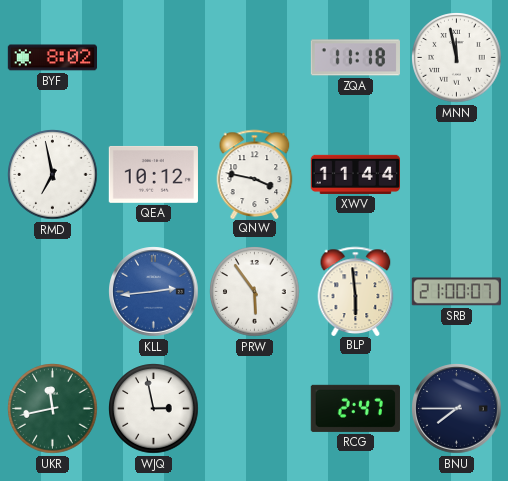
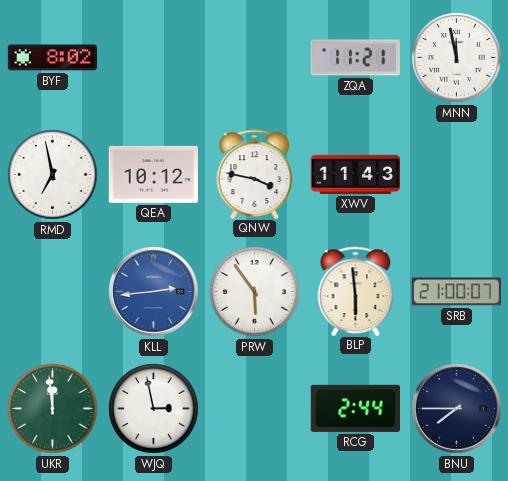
ZQA: 11:18 -> 11:21
XWV: 11:44 -> 11:43
UKR: 11:43 -> 11:59
RCG: 2:47 -> 2:44
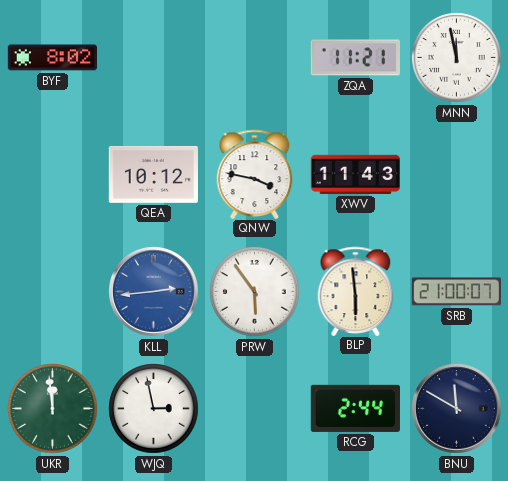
RMD: 6:58 -> none
BNU: 7:45 -> 11:50
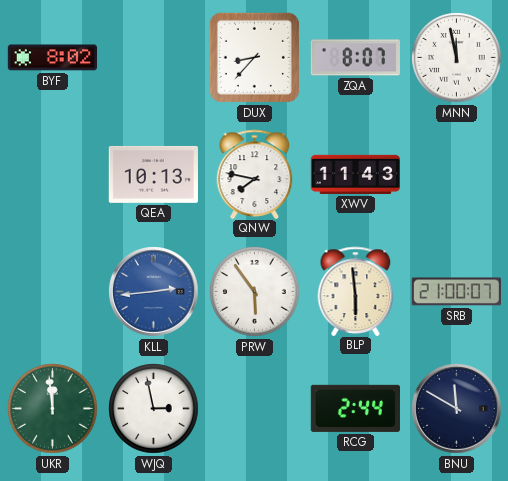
DUX: none -> 8:37
ZQA: 11:21 -> 8:07
QEA: 10:12 -> 10:13
QNW: 3:47 -> 7:47
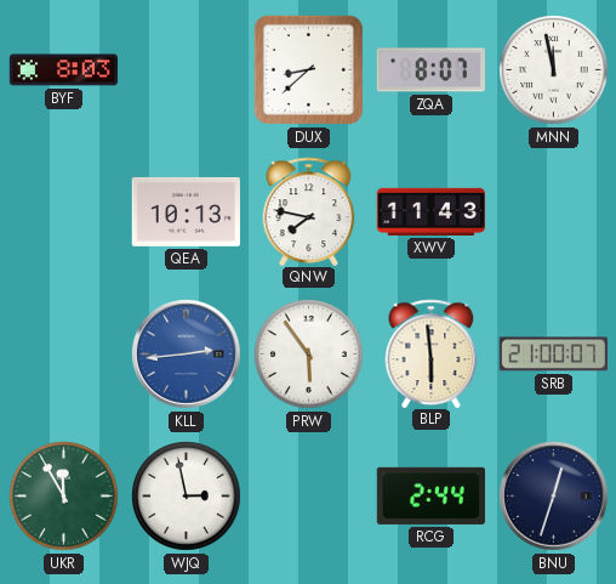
BYF: 8:02 -> 8:03
DUX: 8:37 -> 8:38
UKR: 11:59 -> 11:55
BNU: 11:50 -> 12:33
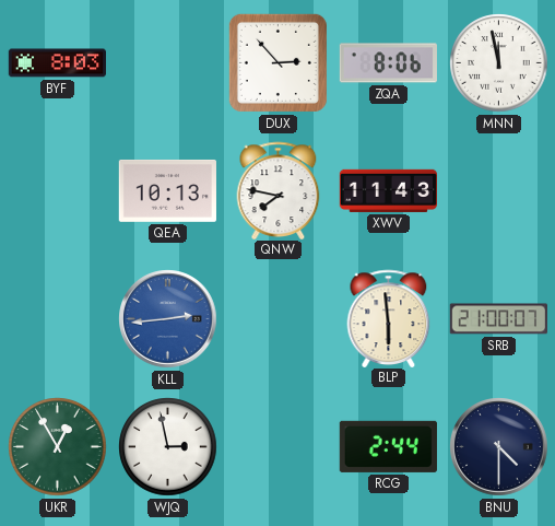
DUX: 8:38 -> 2:53
ZQA: 8:07 -> 8:06
PRW: 5:54 -> none
UKR: 11:55 -> 12:55
BNU: 12:33 -> 4:30
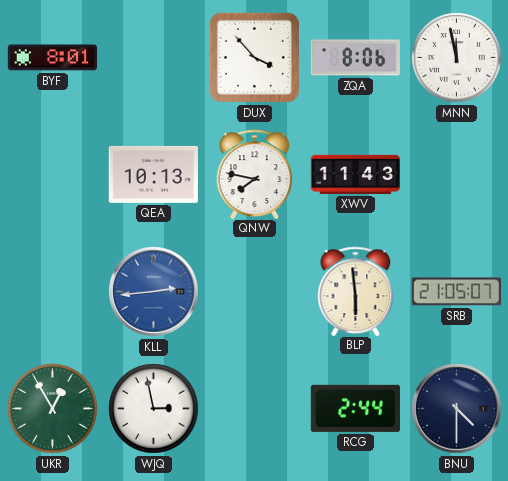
BYF: 8:03 -> 8:01
DUX: 2:53 -> 3:53
SRB: 21:00 -> 21:05
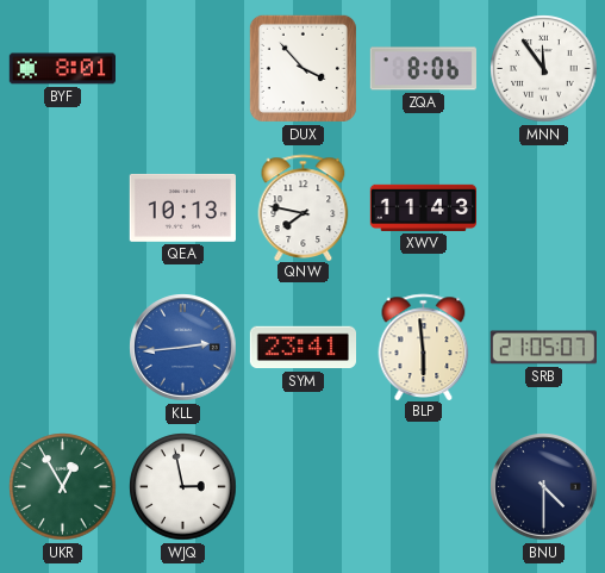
MNN: 11:58 -> 11:54
SYM: none -> 23:41
RCG: 2:44 -> none
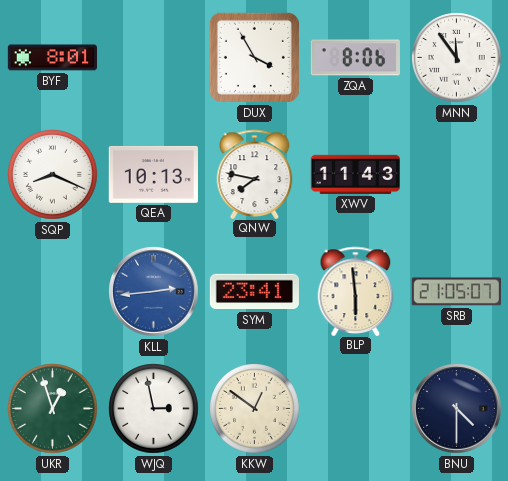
DUX: 3:53 -> 3:55
SQP: none -> 8:19
UKR: 12:55 -> 12:57
KKW: none -> 12:51
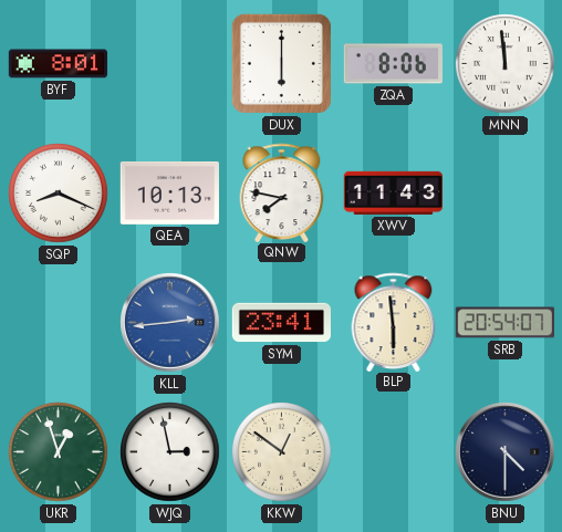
DUX: 3:55 -> 6:00
MNN: 11:54 -> 11:59
SRB: 21:05 -> 20:54
